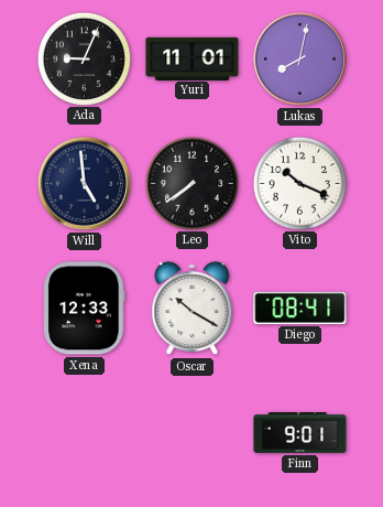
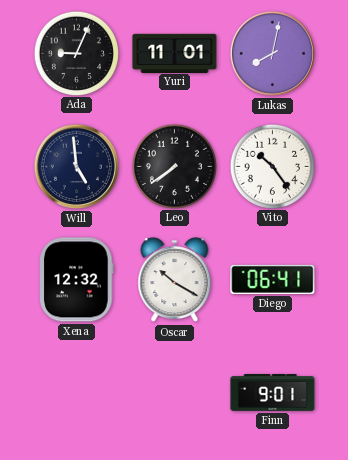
Vito: 10:19 -> 10:24
Xena: 12:33 -> 12:32
Diego: 08:41 -> 06:41
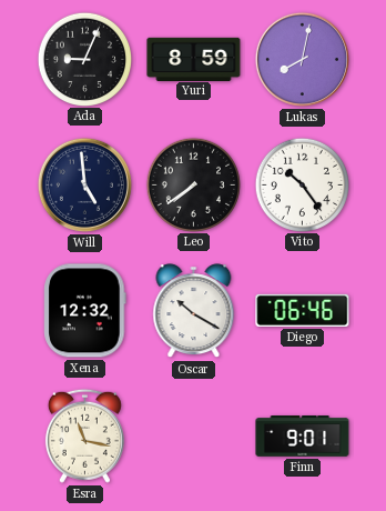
Yuri: 11:01 -> 8:59
Diego: 06:41 -> 06:46
Esra: none -> 11:17
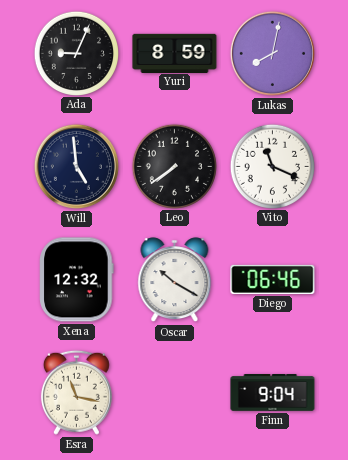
Vito: 10:24 -> 11:19
Finn: 9:01 -> 9:04
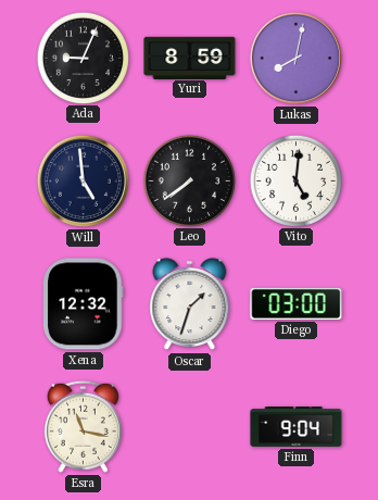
Vito: 11:19 -> 5:01
Oscar: 10:20 -> 1:33
Diego: 06:46 -> 03:00
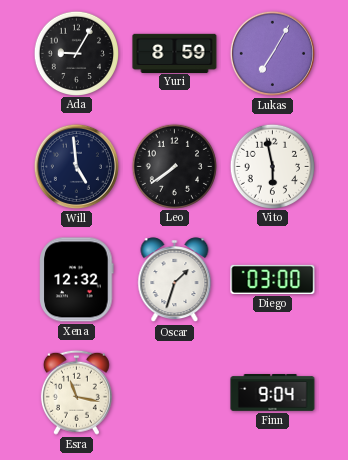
Ada: 9:04 -> 9:05
Lukas: 8:02 -> 7:05
Vito: 5:01 -> 5:58
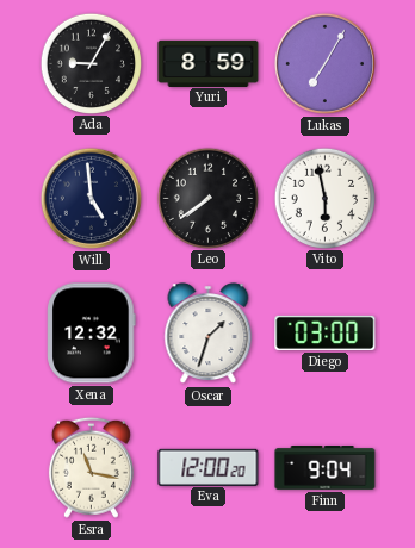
Eva: none -> 12:00
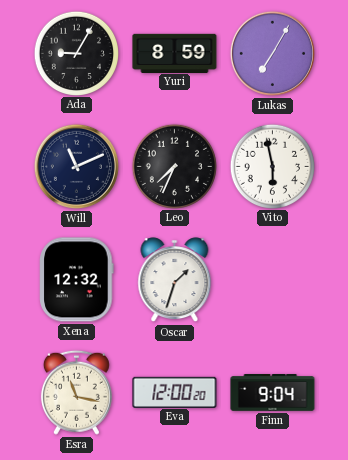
Will: 4:59 -> 11:11
Leo: 7:39 -> 7:34
Diego: 03:00 -> none
